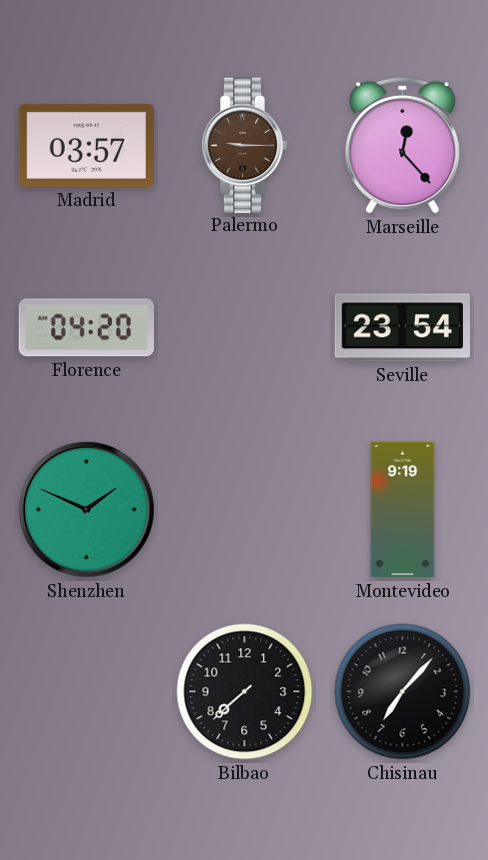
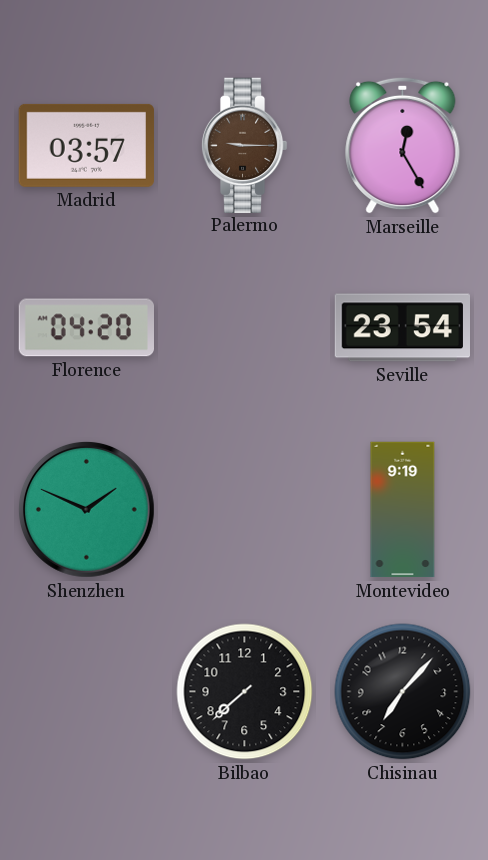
Marseille: 12:23 -> 12:25
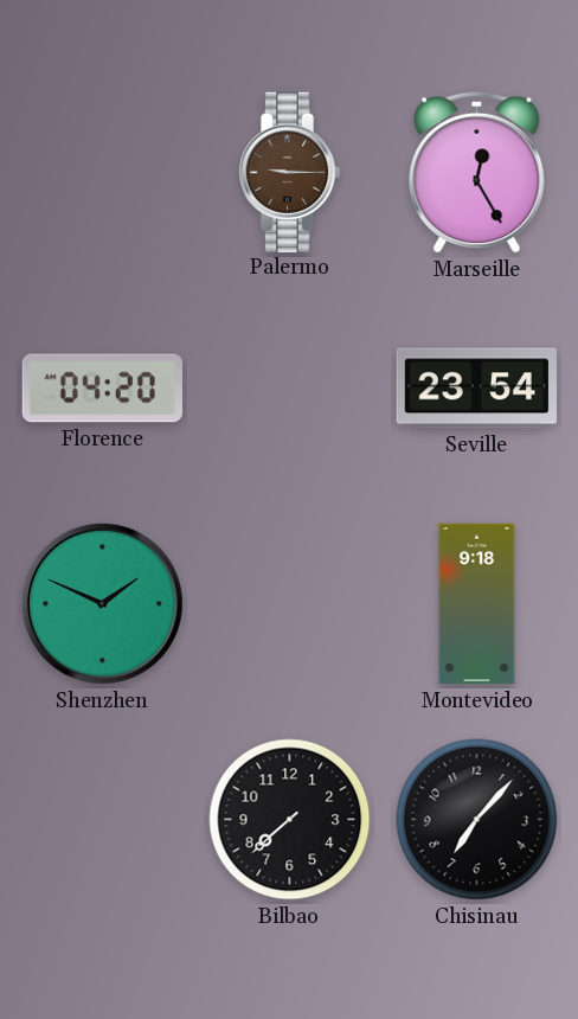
Madrid: 03:57 -> none
Montevideo: 9:19 -> 9:18
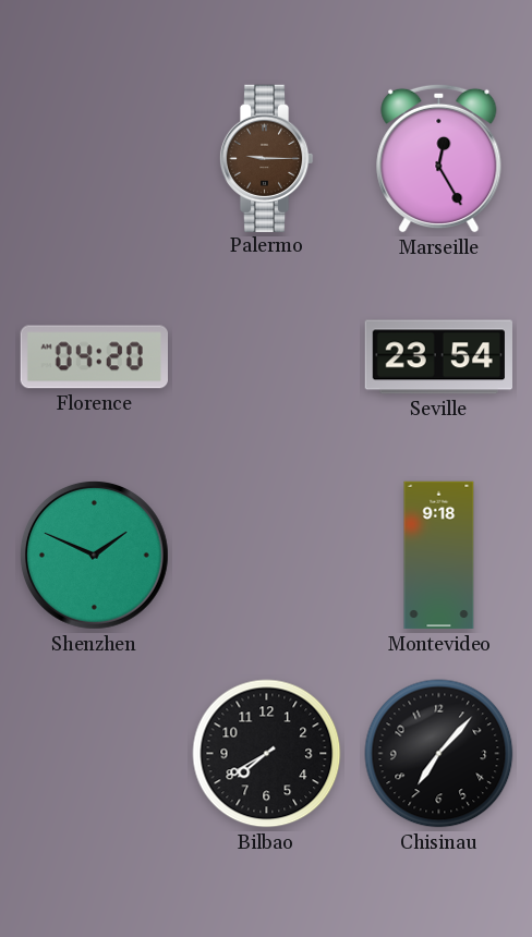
Bilbao: 7:38 -> 7:40
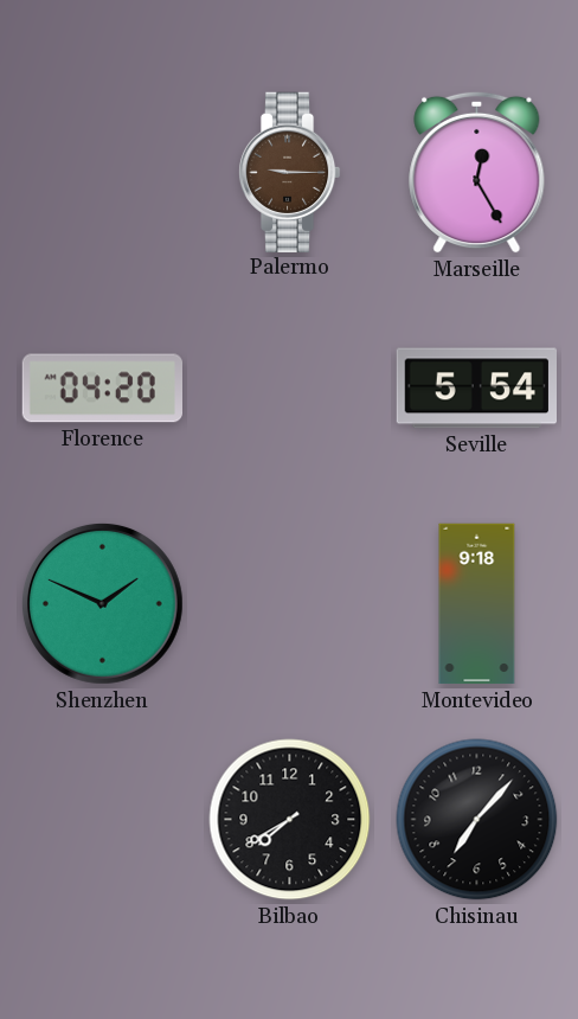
Seville: 23:54 -> 5:54
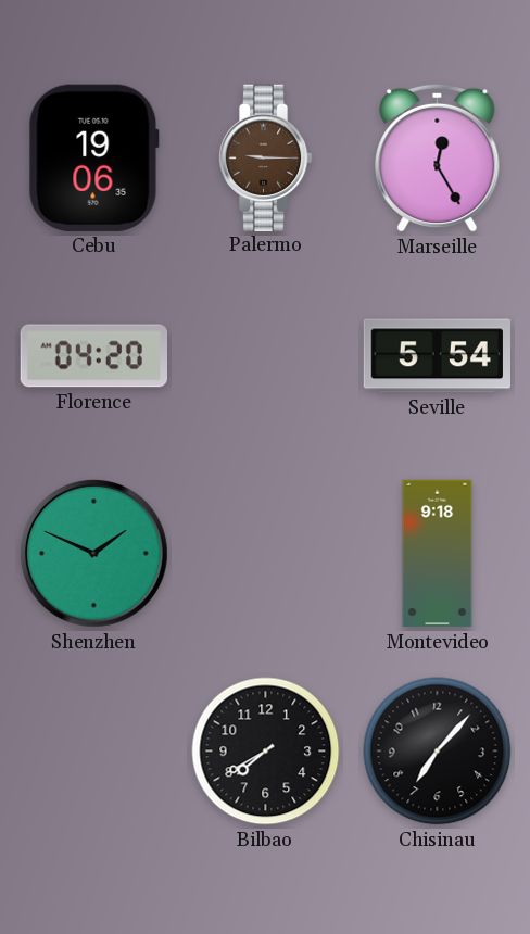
Cebu: none -> 19:06
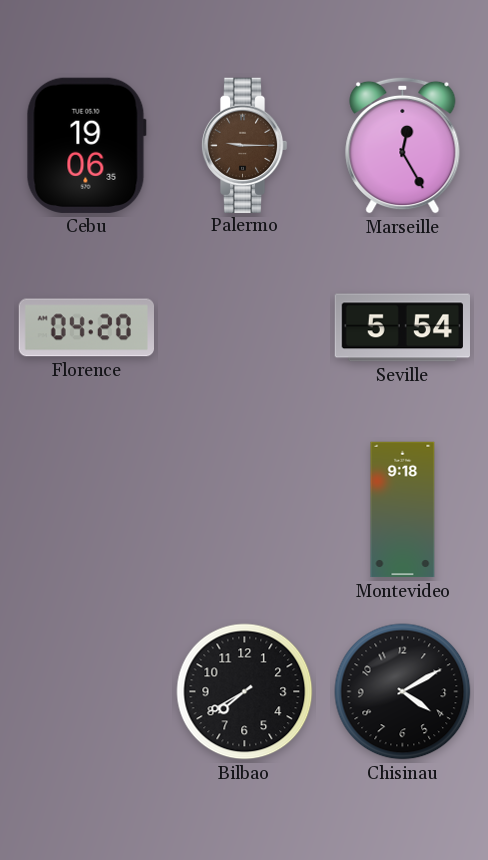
Shenzhen: 1:49 -> none
Chisinau: 7:07 -> 4:10
